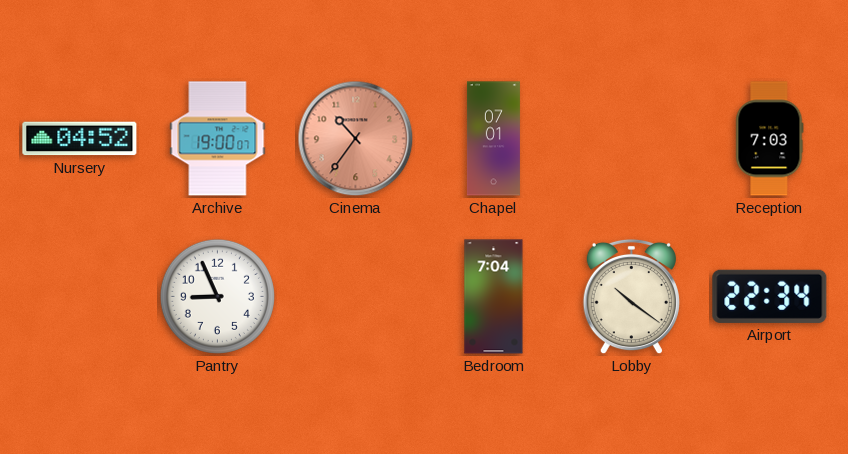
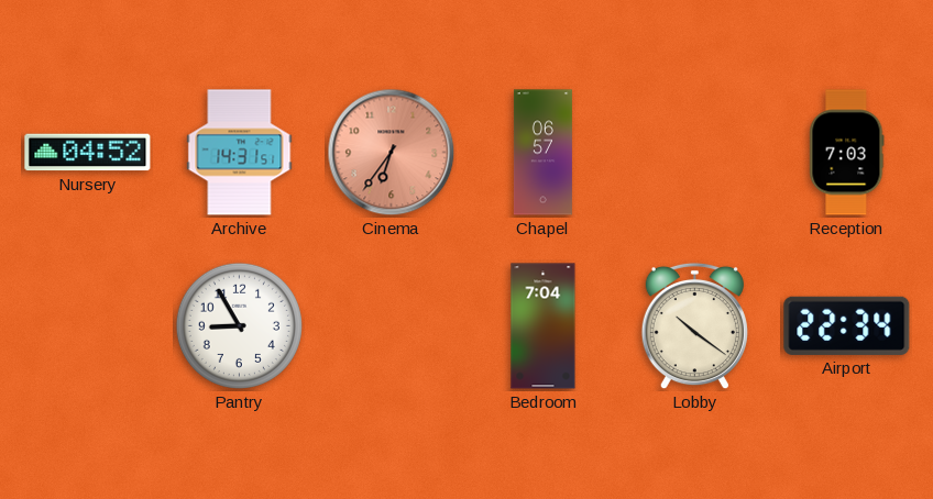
Archive: 19:00 -> 14:31
Cinema: 10:36 -> 6:36
Chapel: 07:01 -> 06:57
Pantry: 8:56 -> 8:55
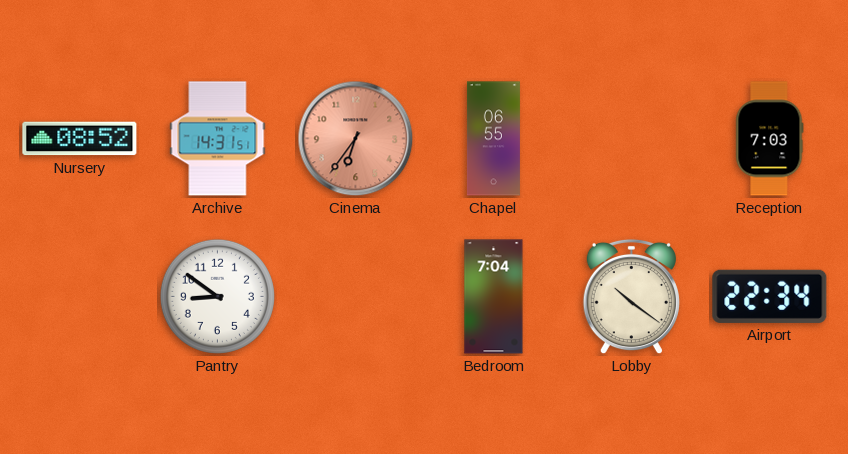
Nursery: 04:52 -> 08:52
Chapel: 06:57 -> 06:55
Pantry: 8:55 -> 8:51
